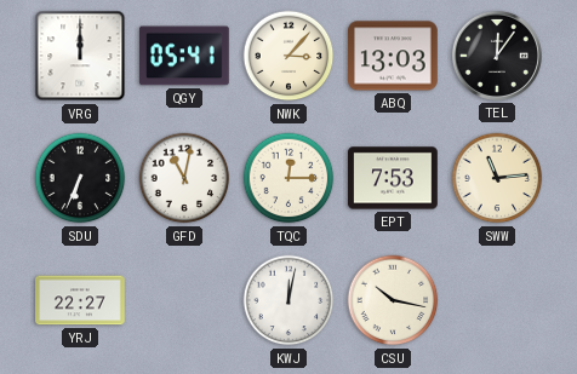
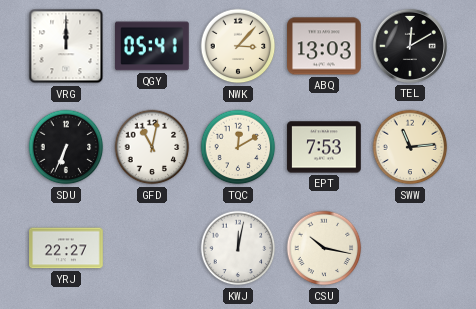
TEL: 12:06 -> 12:10
TQC: 12:15 -> 12:10
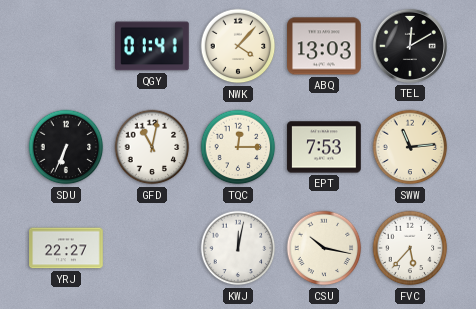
VRG: 12:00 -> none
QGY: 05:41 -> 01:41
NWK: 3:07 -> 4:07
TQC: 12:10 -> 12:15
FVC: none -> 5:37
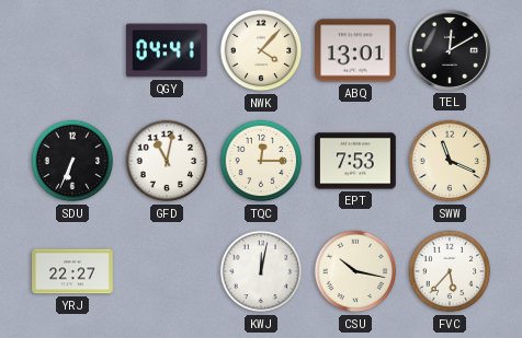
QGY: 01:41 -> 04:41
ABQ: 13:03 -> 13:01
SWW: 11:14 -> 11:19
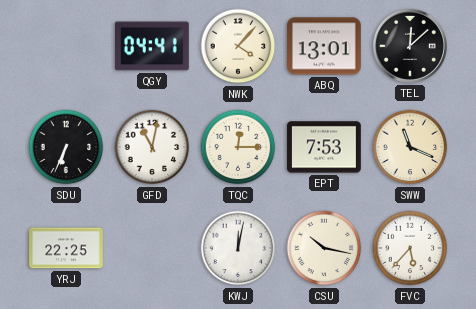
TEL: 12:10 -> 12:08
YRJ: 22:27 -> 22:25
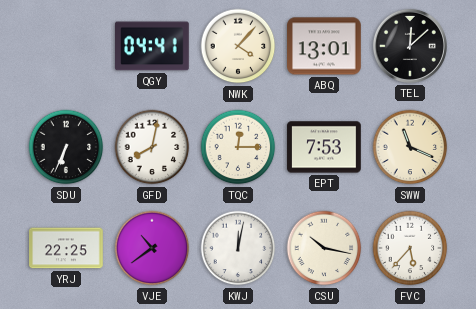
GFD: 11:02 -> 8:02
VJE: none -> 10:39
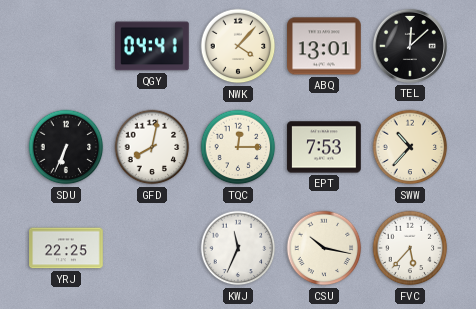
SWW: 11:19 -> 10:37
VJE: 10:39 -> none
KWJ: 12:02 -> 11:34
